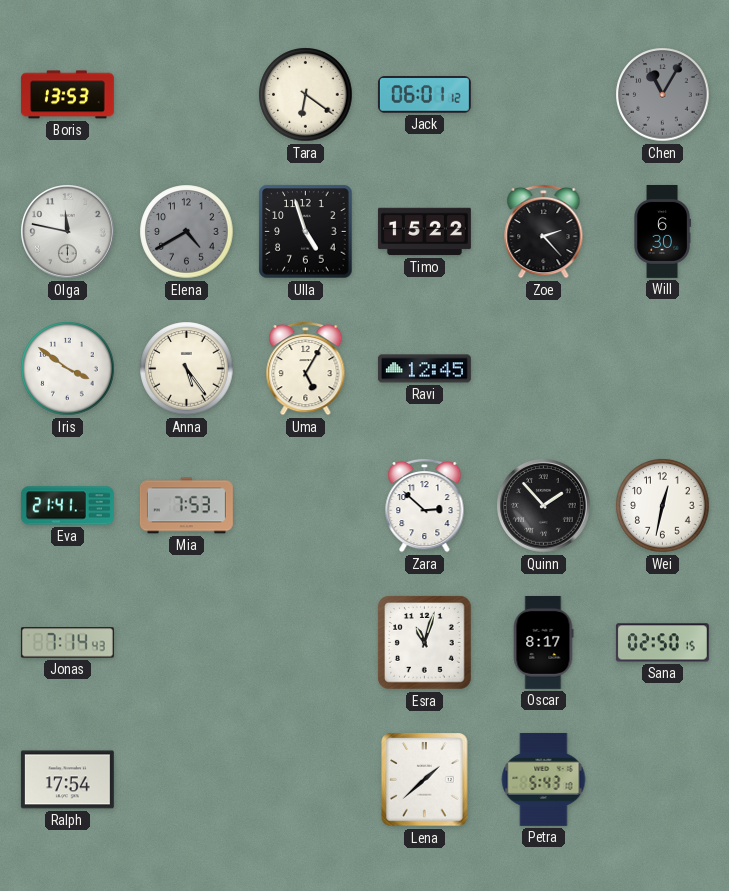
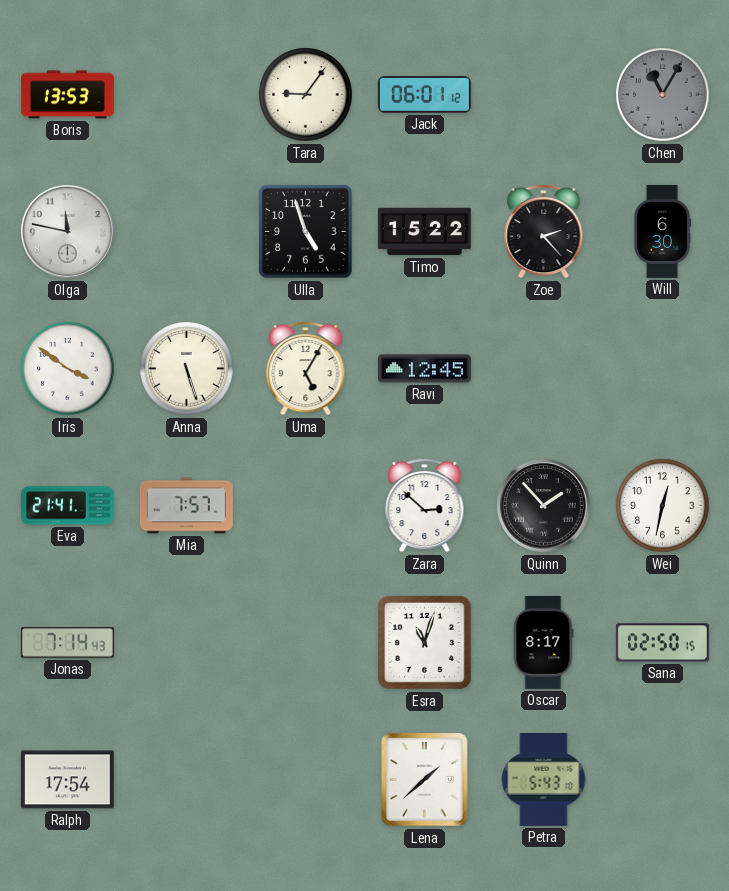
Tara: 6:21 -> 9:06
Elena: 4:40 -> none
Anna: 5:24 -> 5:27
Mia: 7:53 -> 7:57
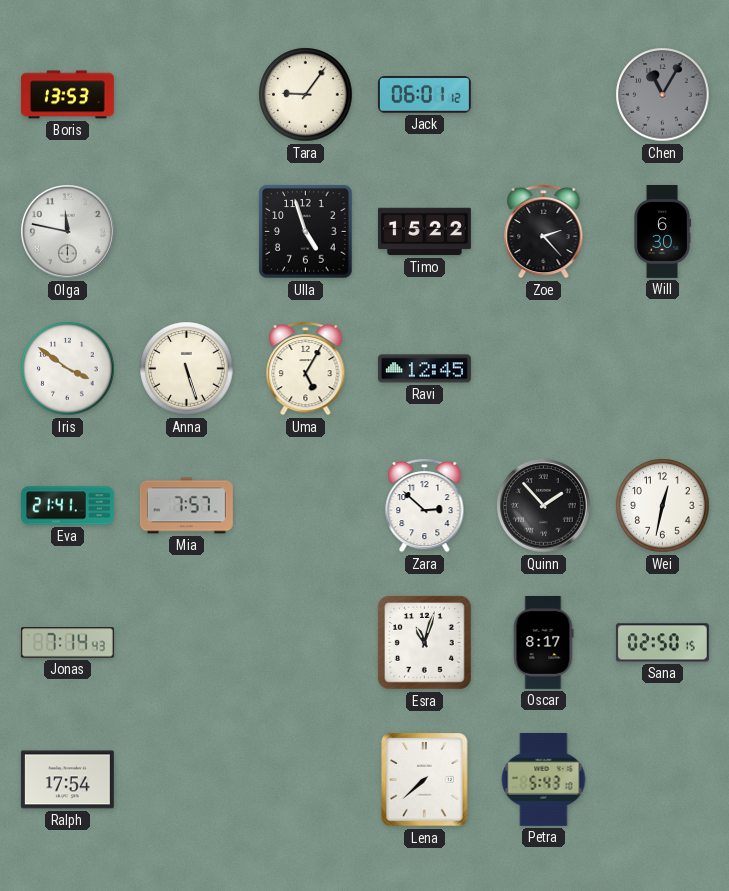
Lena: 1:38 -> 7:38
